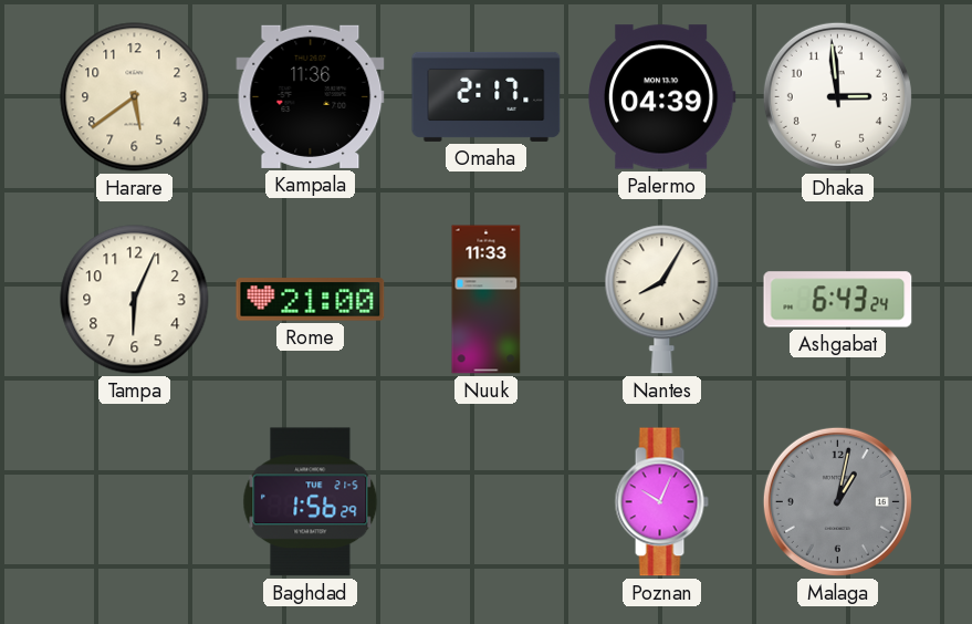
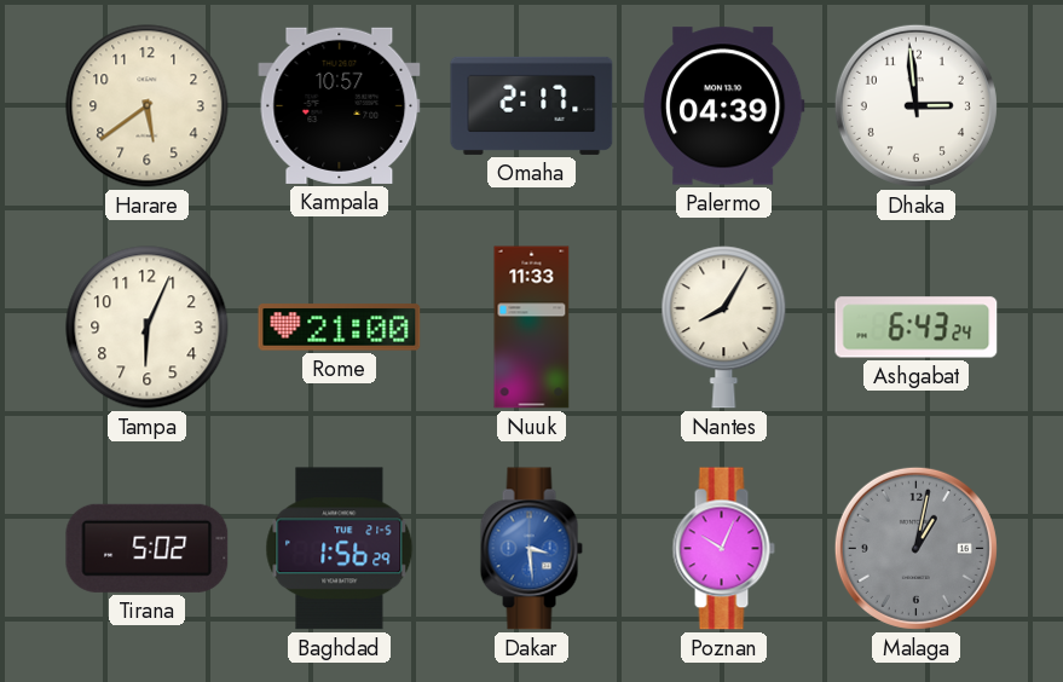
Kampala: 11:36 -> 10:57
Tirana: none -> 5:02
Dakar: none -> 3:29
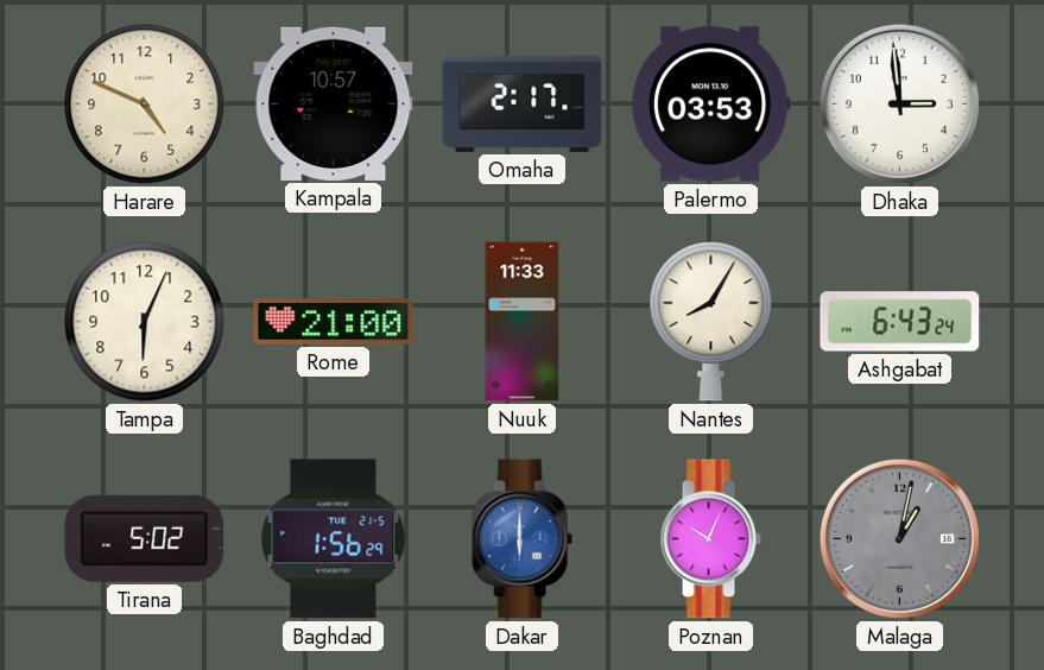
Harare: 5:39 -> 4:49
Palermo: 04:39 -> 03:53
Dakar: 3:29 -> 6:00
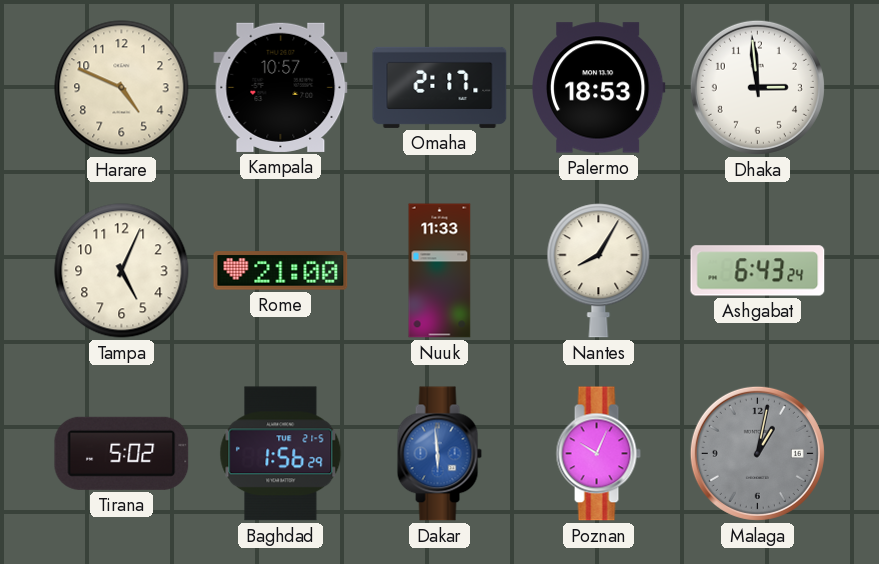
Palermo: 03:53 -> 18:53
Tampa: 6:04 -> 5:04
Dakar: 6:00 -> 5:59
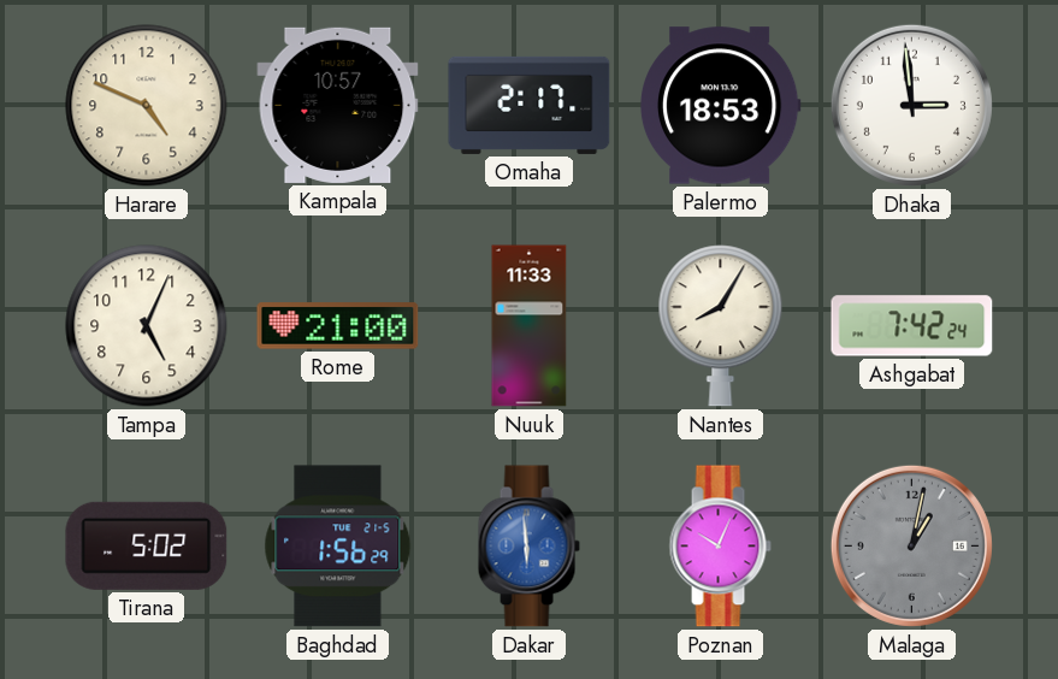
Ashgabat: 6:43 -> 7:42
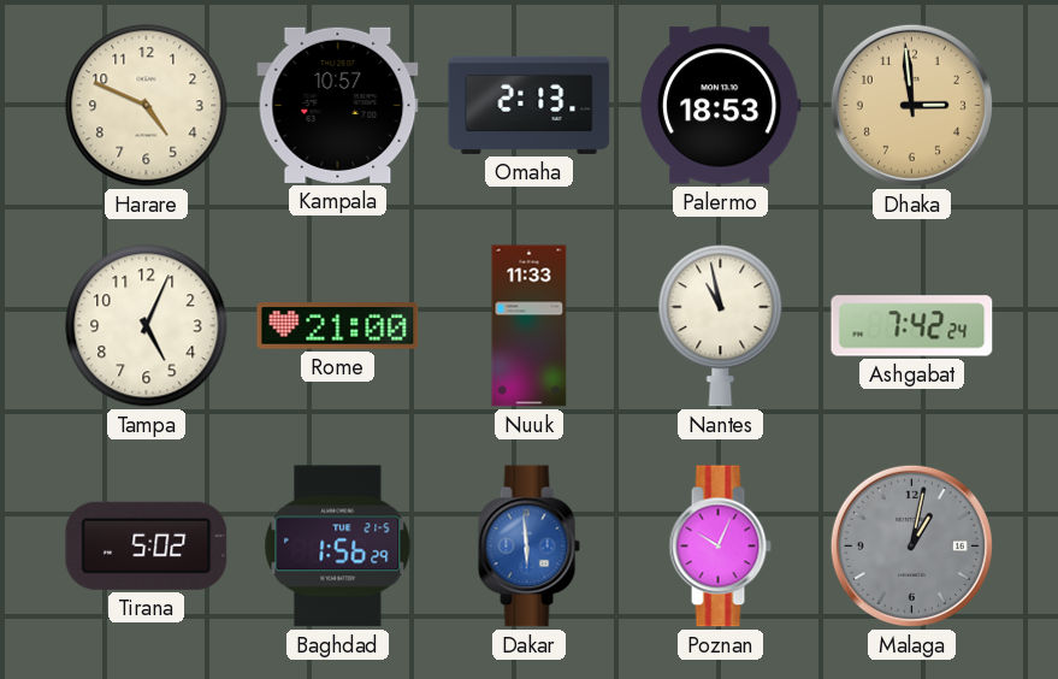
Omaha: 2:17 -> 2:13
Dhaka dial: white -> champagne
Nantes: 8:05 -> 10:58
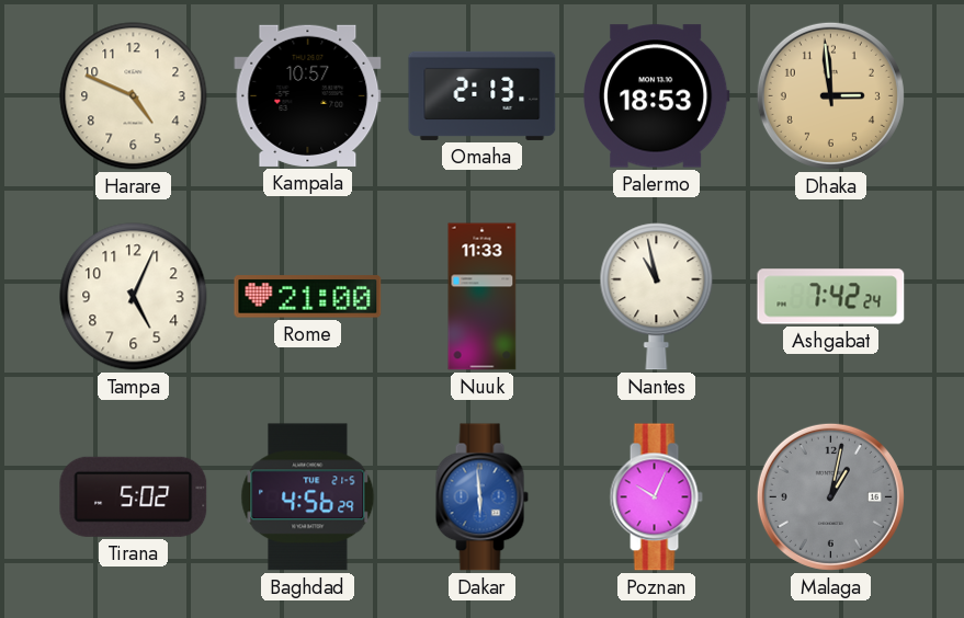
Baghdad: 1:56 -> 4:56
